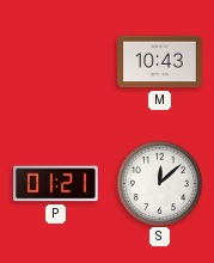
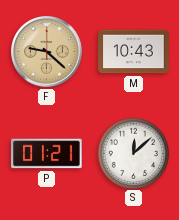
F: none -> 9:22
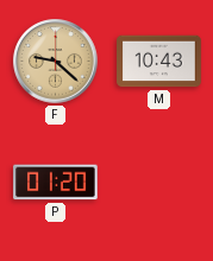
P: 01:21 -> 01:20
S: 12:08 -> none
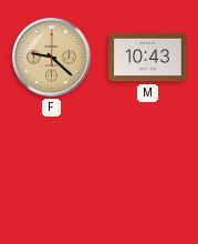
P: 01:20 -> none
